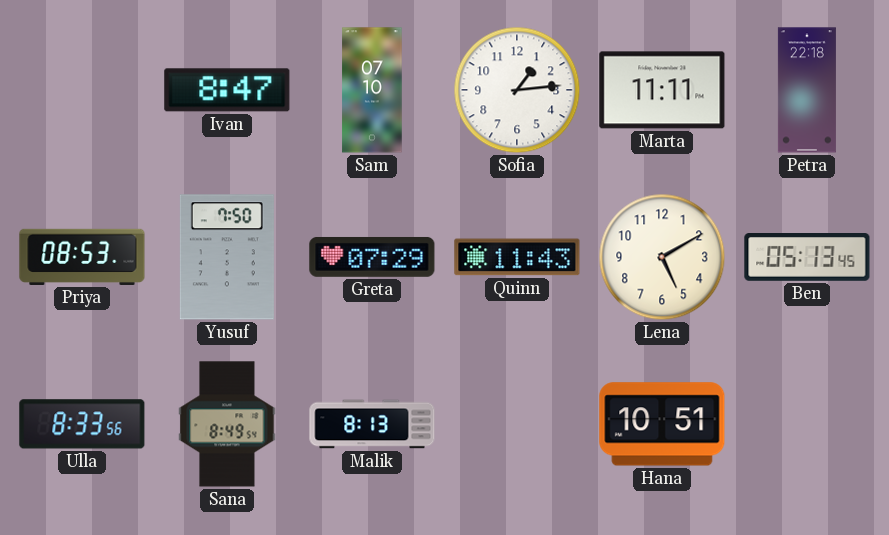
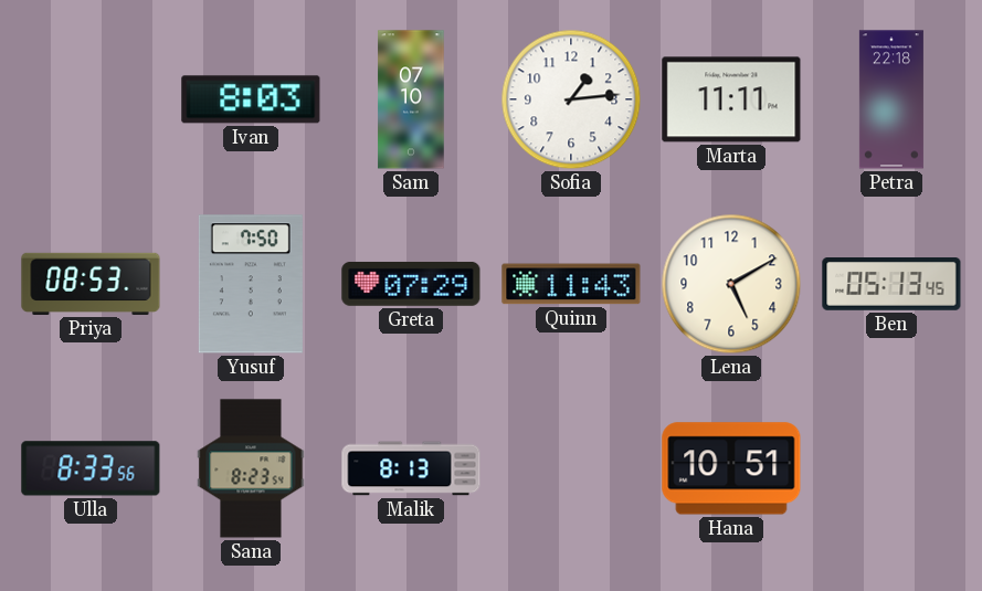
Ivan: 8:47 -> 8:03
Sana: 8:49 -> 8:23
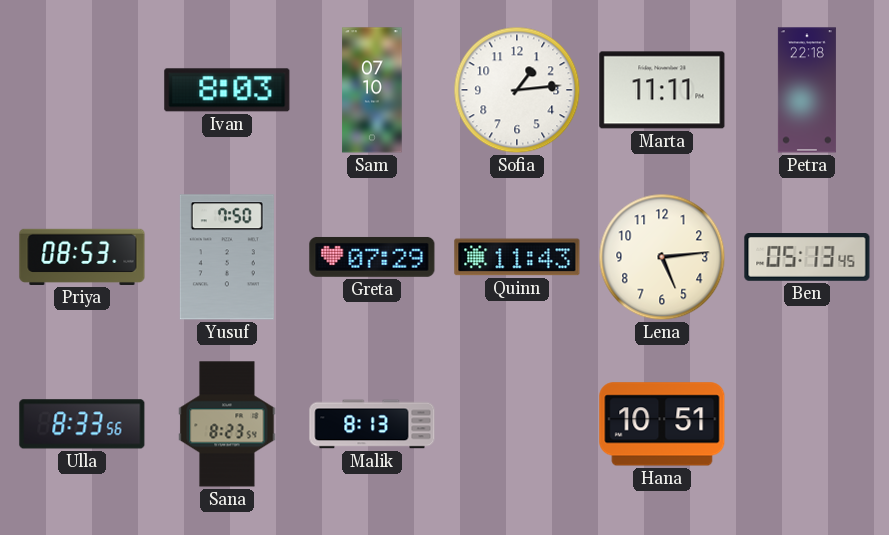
Lena: 5:10 -> 5:14
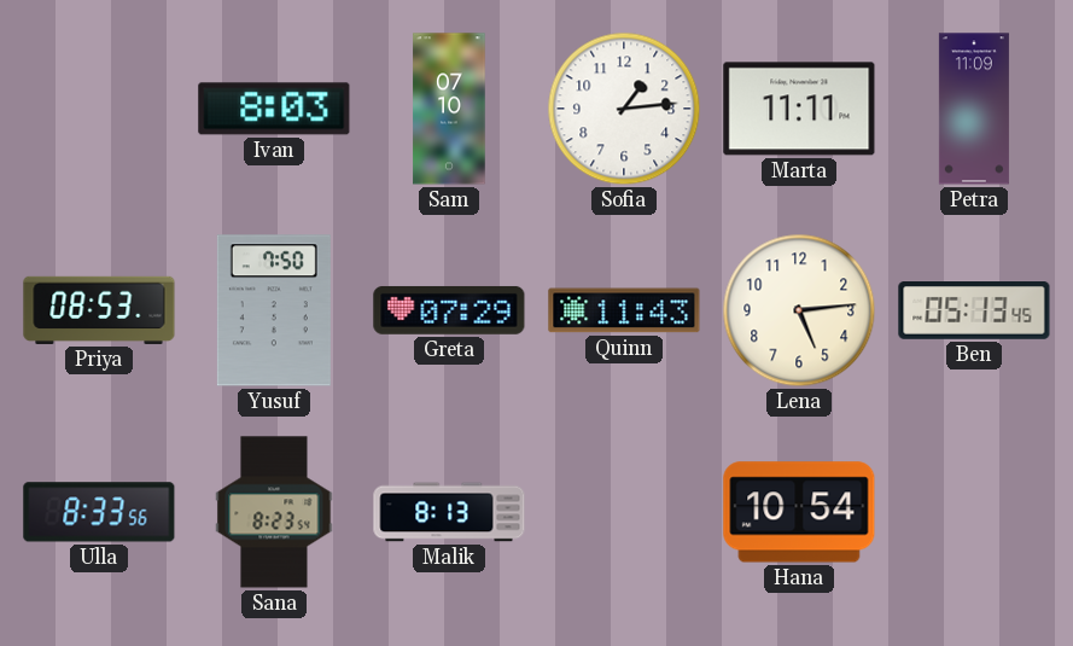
Petra: 22:18 -> 11:09
Hana: 10:51 -> 10:54
